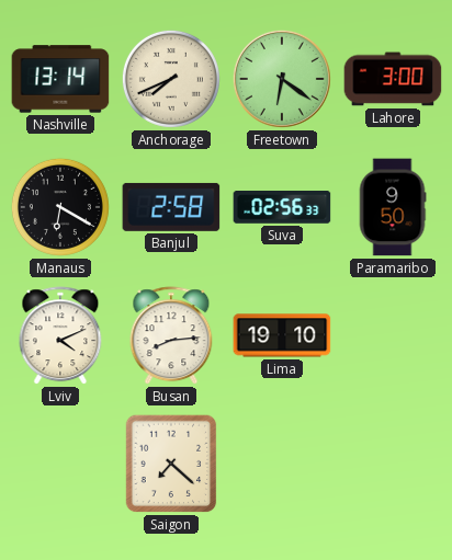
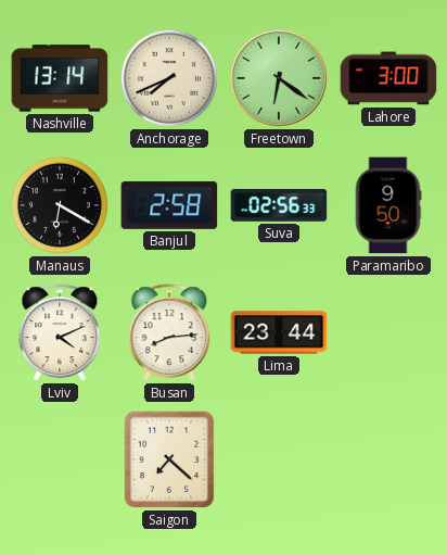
Lima: 19:10 -> 23:44
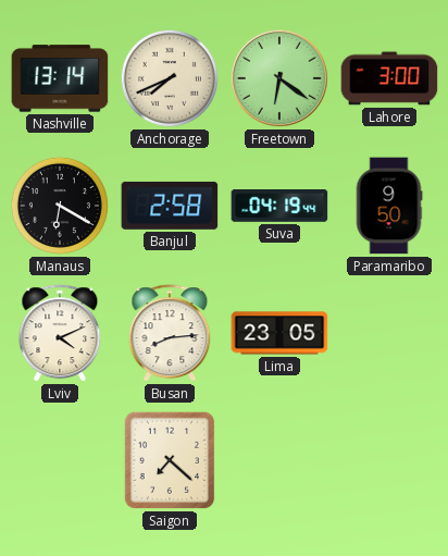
Suva: 02:56 -> 04:19
Lima: 23:44 -> 23:05
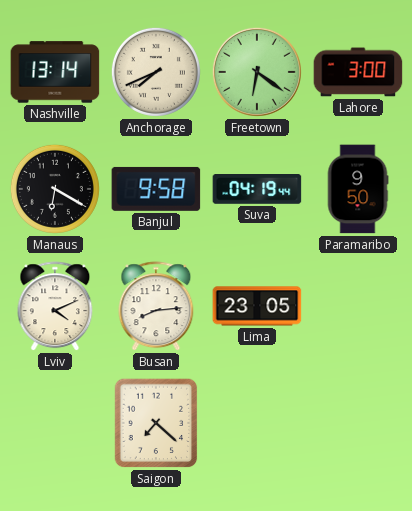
Banjul: 2:58 -> 9:58
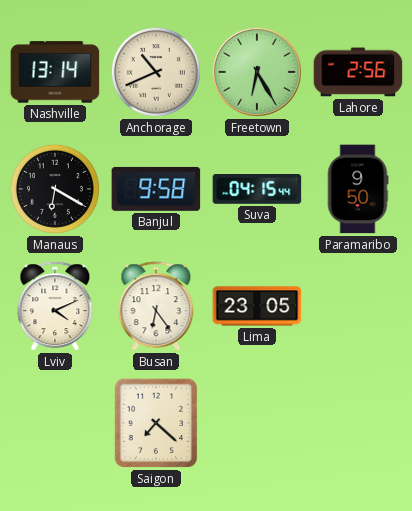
Anchorage: 7:41 -> 10:41
Freetown: 6:21 -> 6:25
Lahore: 3:00 -> 2:56
Suva: 04:19 -> 04:15
Busan: 8:14 -> 6:24
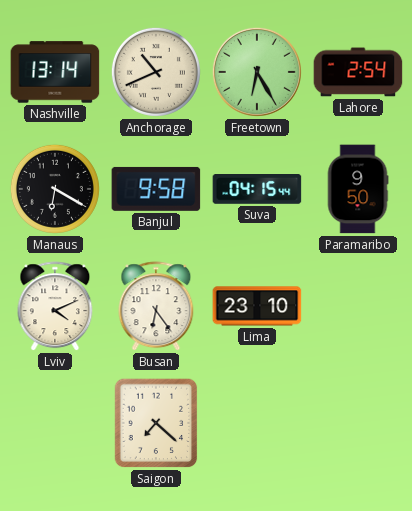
Lahore: 2:56 -> 2:54
Lima: 23:05 -> 23:10
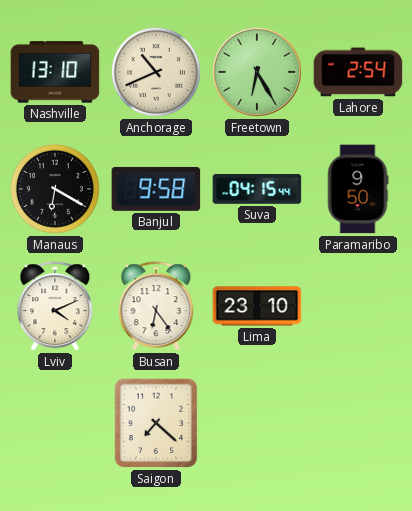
Nashville: 13:14 -> 13:10
